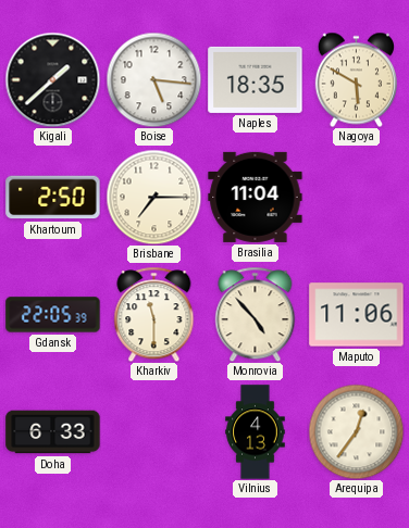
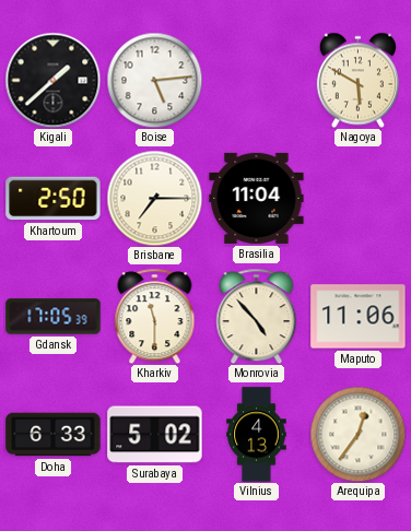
Boise: 5:16 -> 5:14
Naples: 18:35 -> none
Gdansk: 22:05 -> 17:05
Surabaya: none -> 5:02
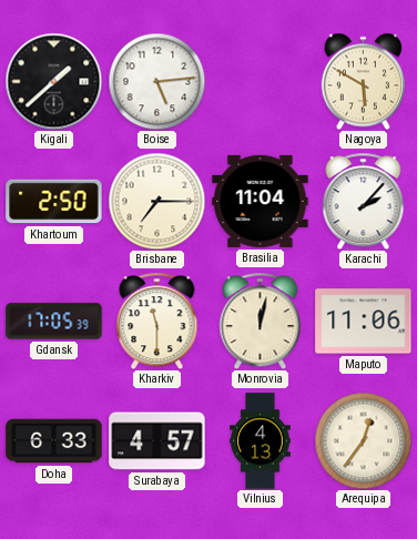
Karachi: none -> 2:07
Monrovia: 4:53 -> 12:02
Surabaya: 5:02 -> 4:57
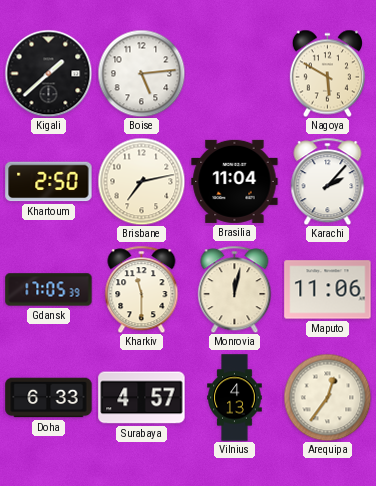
Brisbane: 7:15 -> 7:13
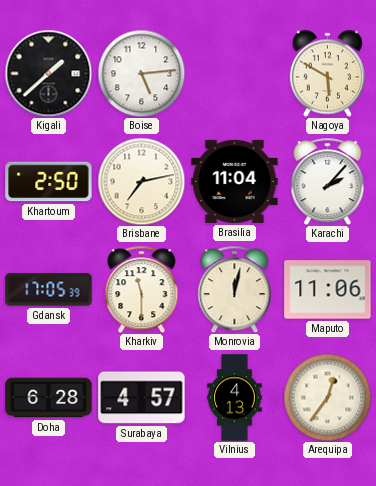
Doha: 6:33 -> 6:28
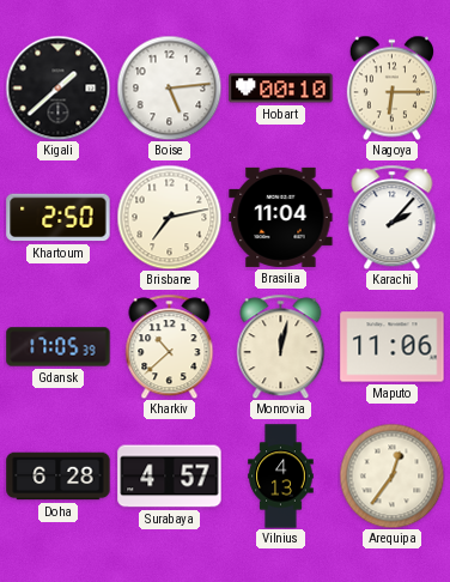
Hobart: none -> 00:10
Nagoya: 5:50 -> 6:15
Kharkiv: 11:30 -> 10:38
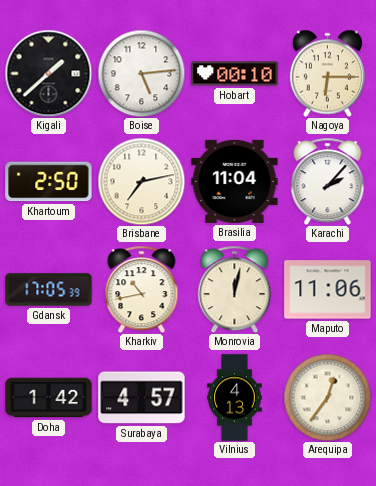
Kharkiv: 10:38 -> 10:43
Doha: 6:28 -> 1:42
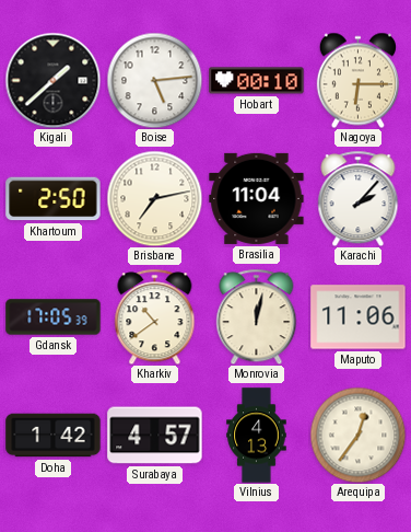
Kharkiv: 10:43 -> 10:39
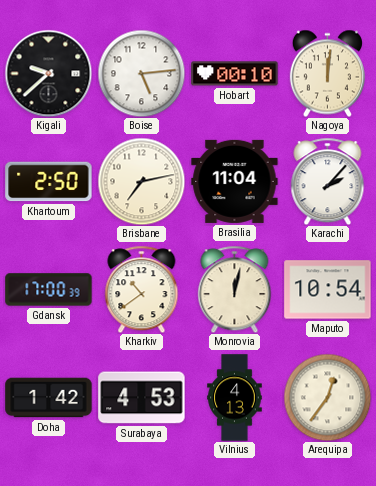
Kigali: 1:38 -> 9:38
Nagoya: 6:15 -> 12:01
Gdansk: 17:05 -> 17:00
Maputo: 11:06 -> 10:54
Surabaya: 4:57 -> 4:53
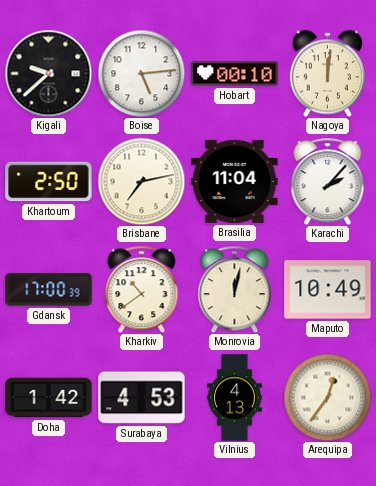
Maputo: 10:54 -> 10:49
